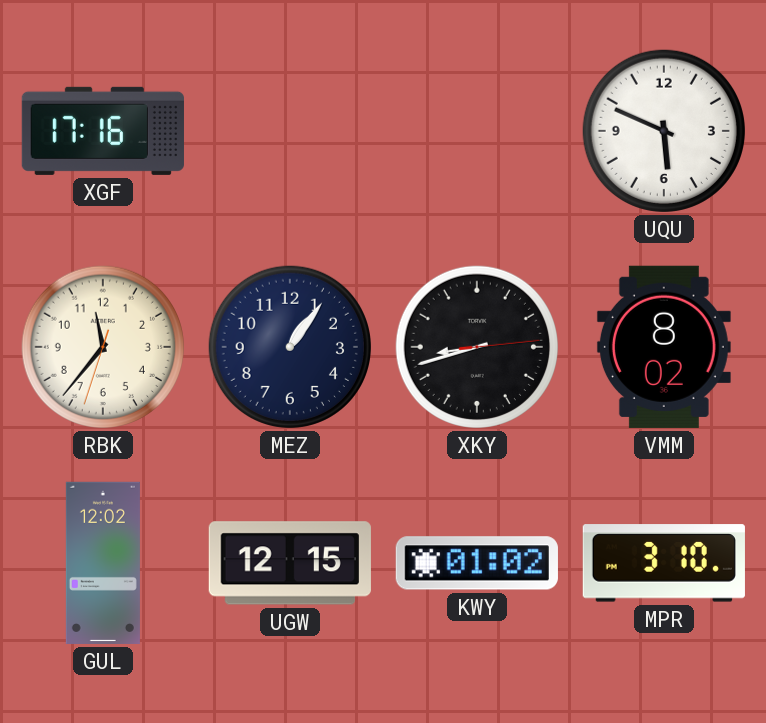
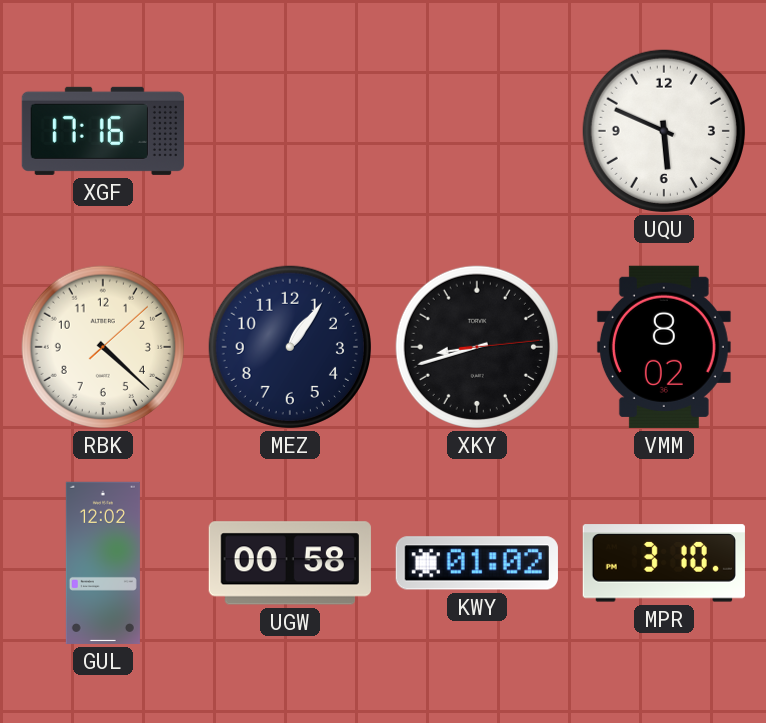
RBK: 11:36 -> 4:22
UGW: 12:15 -> 00:58
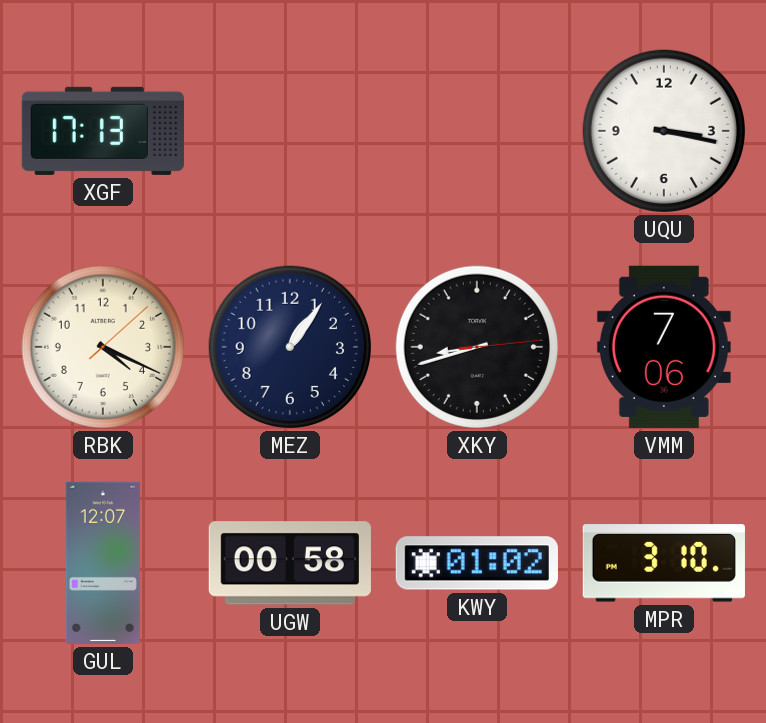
XGF: 17:16 -> 17:13
UQU: 5:49 -> 3:17
RBK: 4:22 -> 4:19
VMM: 8:02 -> 7:06
GUL: 12:02 -> 12:07
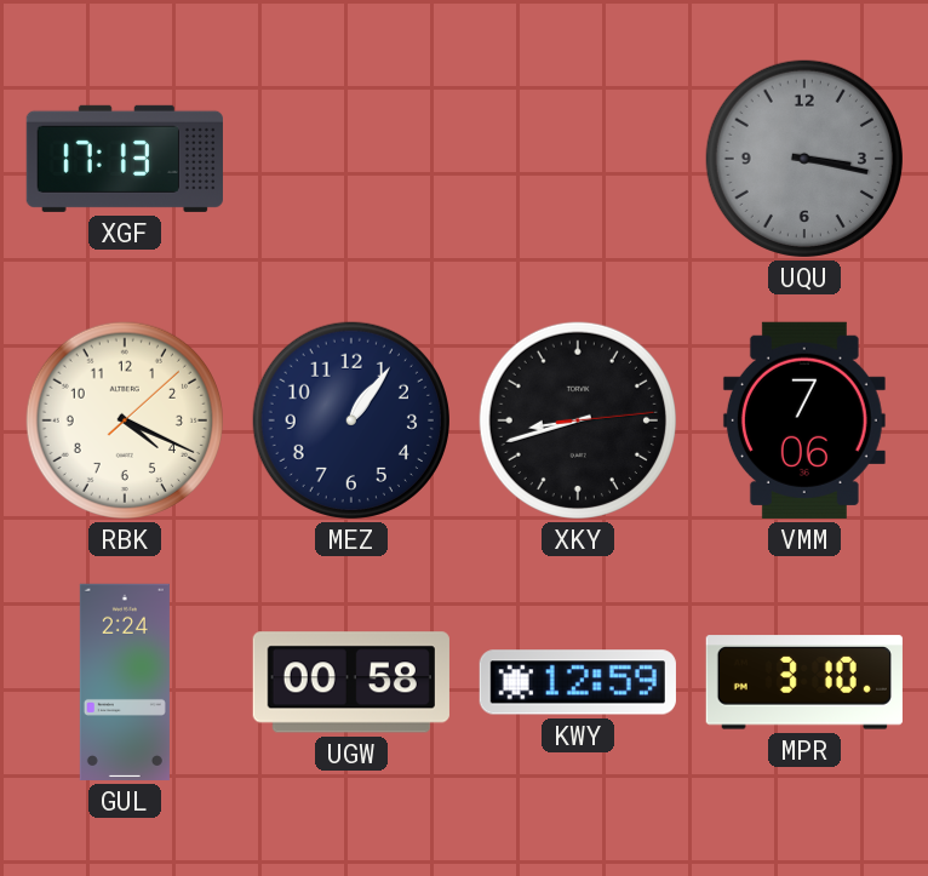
UQU dial: white -> grey
GUL: 12:07 -> 2:24
KWY: 01:02 -> 12:59
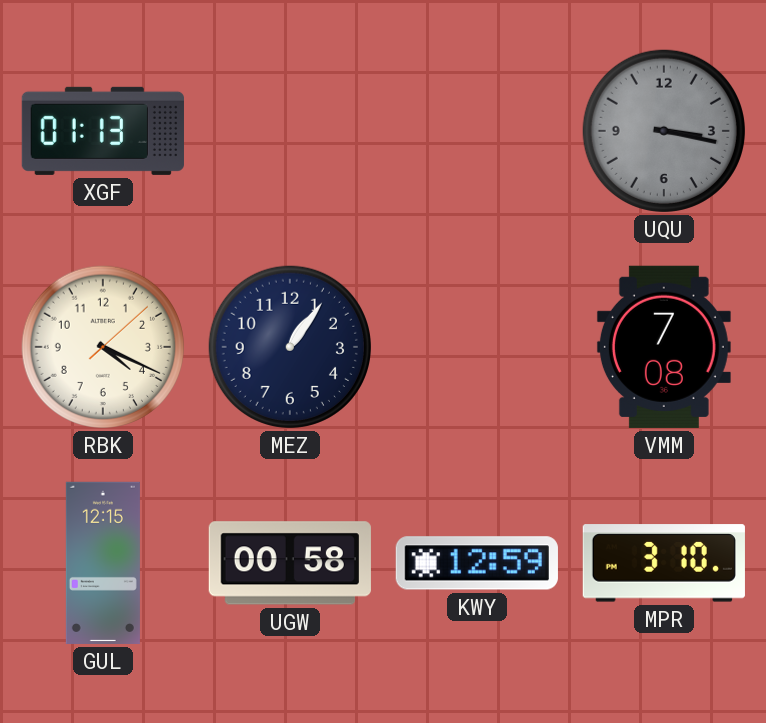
XGF: 17:13 -> 01:13
XKY: 8:42 -> none
VMM: 7:06 -> 7:08
GUL: 2:24 -> 12:15
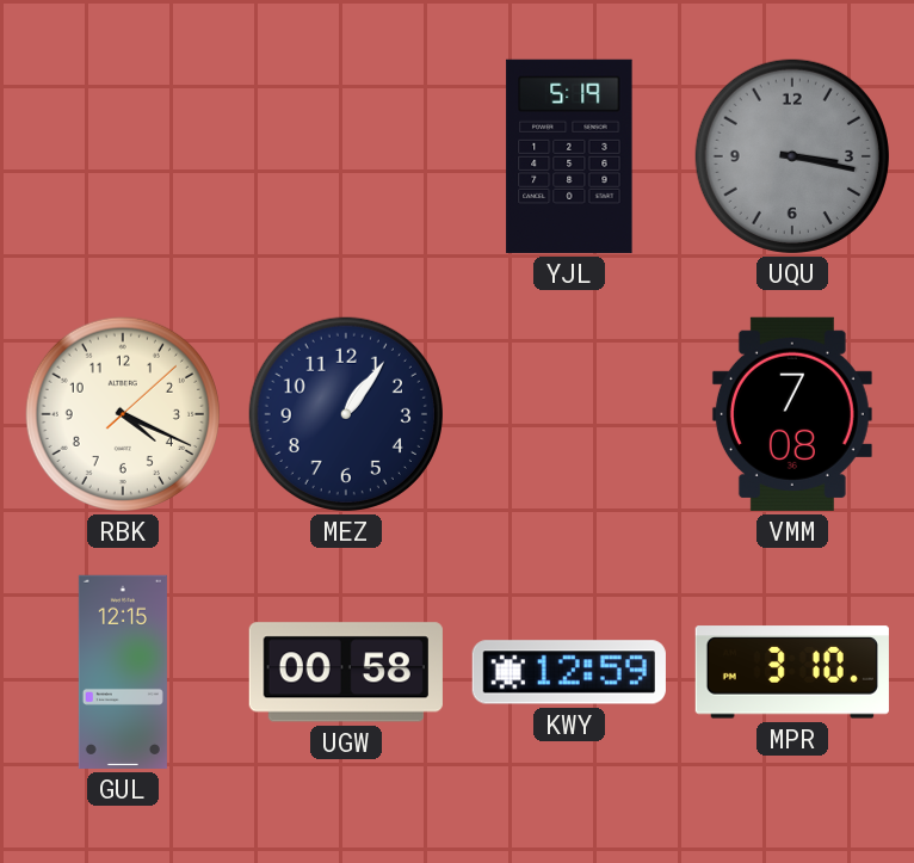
XGF: 01:13 -> none
YJL: none -> 5:19
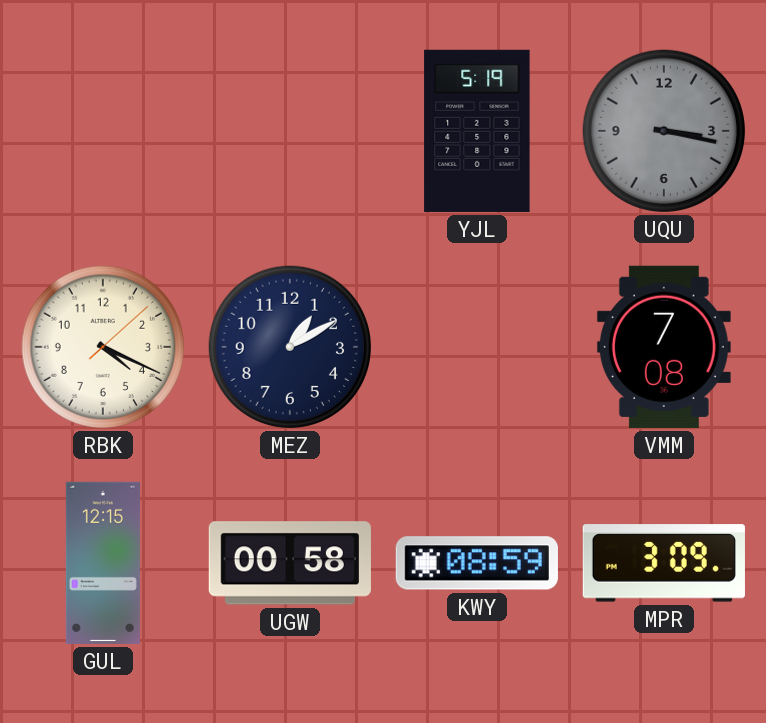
MEZ: 1:06 -> 1:10
KWY: 12:59 -> 08:59
MPR: 3:10 -> 3:09
